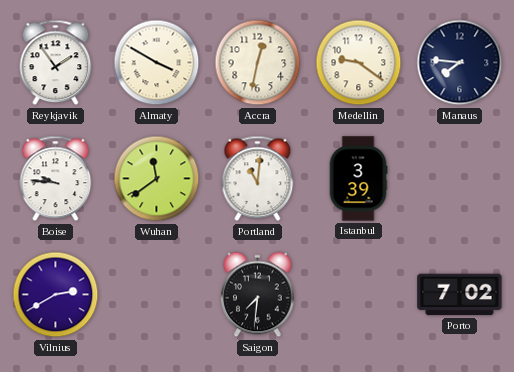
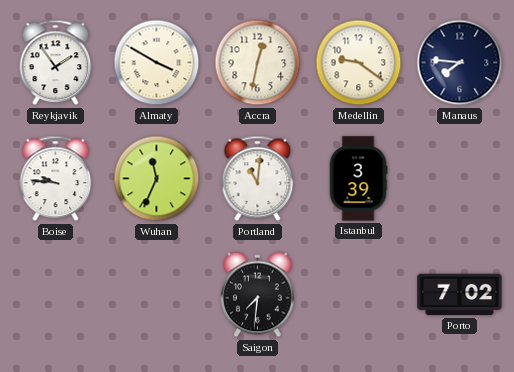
Wuhan: 11:39 -> 11:34
Vilnius: 2:40 -> none
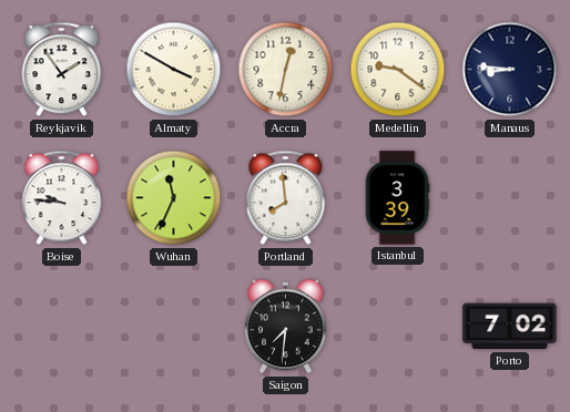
Manaus: 7:46 -> 8:46
Portland: 11:01 -> 7:59
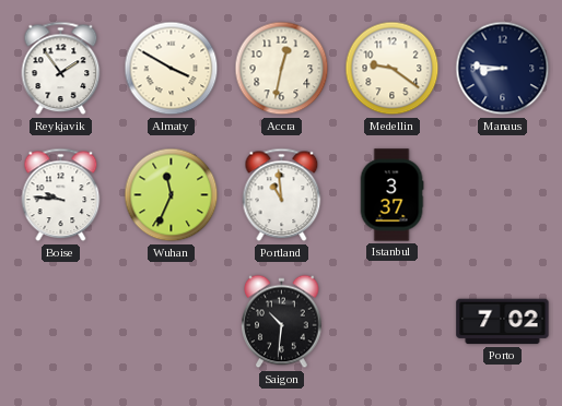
Portland: 7:59 -> 10:59
Istanbul: 3:39 -> 3:37
Saigon: 7:31 -> 10:31
